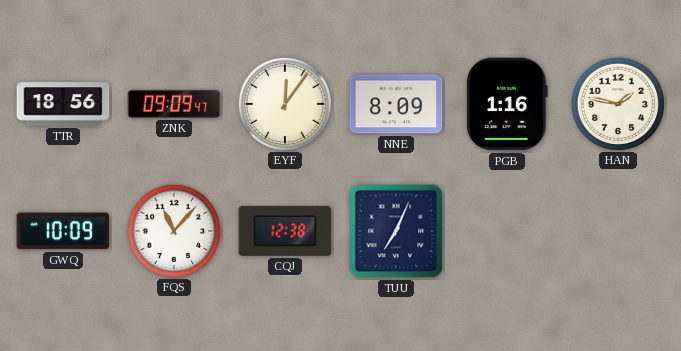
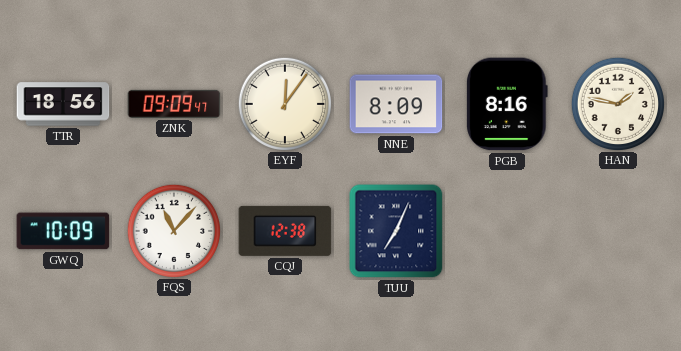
PGB: 1:16 -> 8:16
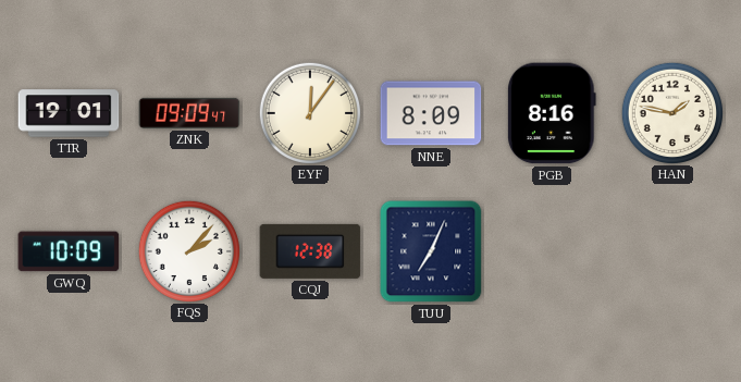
TTR: 18:56 -> 19:01
FQS: 11:07 -> 2:07
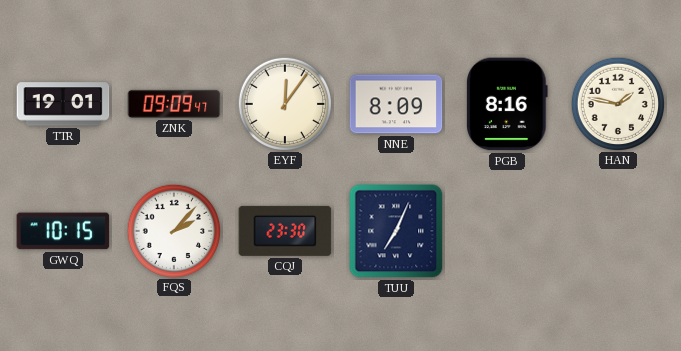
GWQ: 10:09 -> 10:15
CQJ: 12:38 -> 23:30
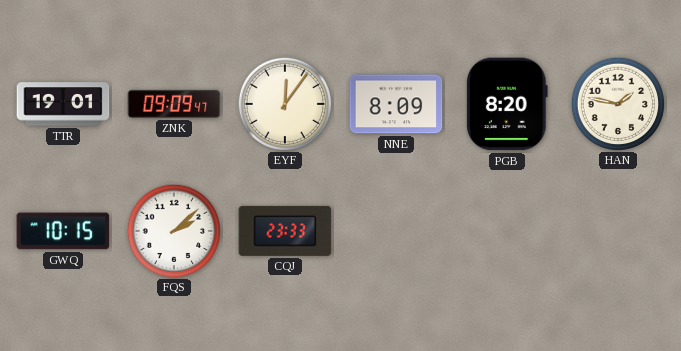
PGB: 8:16 -> 8:20
FQS: 2:07 -> 2:08
CQJ: 23:30 -> 23:33
TUU: 7:04 -> none
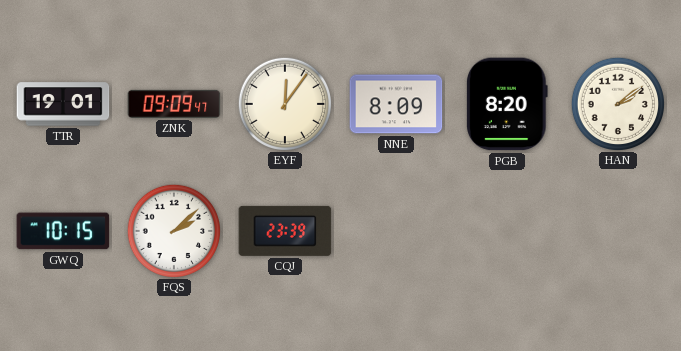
HAN: 1:47 -> 2:09
CQJ: 23:33 -> 23:39
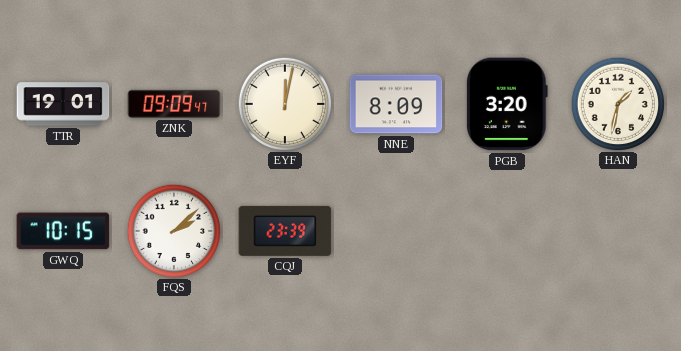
EYF: 12:06 -> 12:02
PGB: 8:20 -> 3:20
HAN: 2:09 -> 1:32
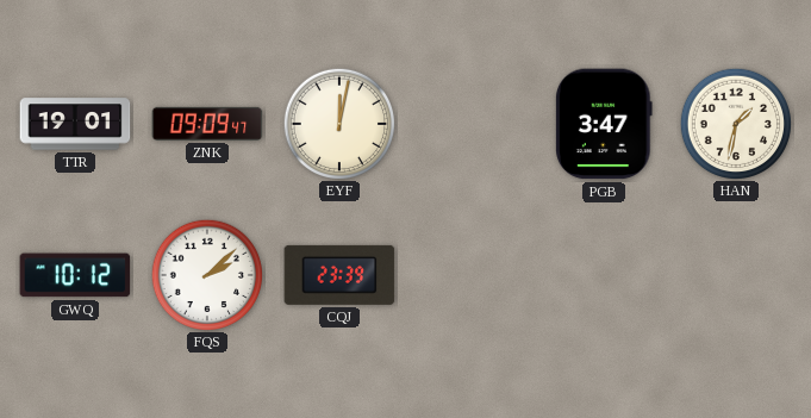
NNE: 8:09 -> none
PGB: 3:20 -> 3:47
GWQ: 10:15 -> 10:12
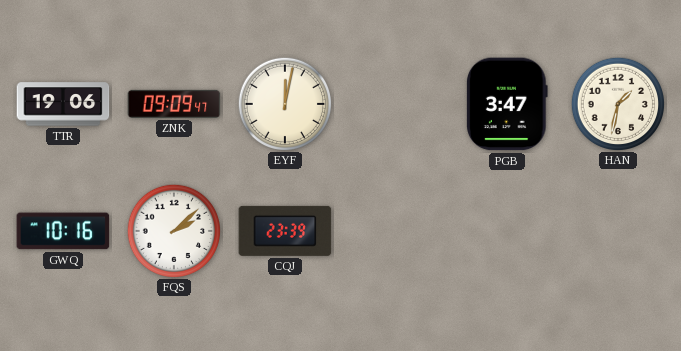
TTR: 19:01 -> 19:06
GWQ: 10:12 -> 10:16
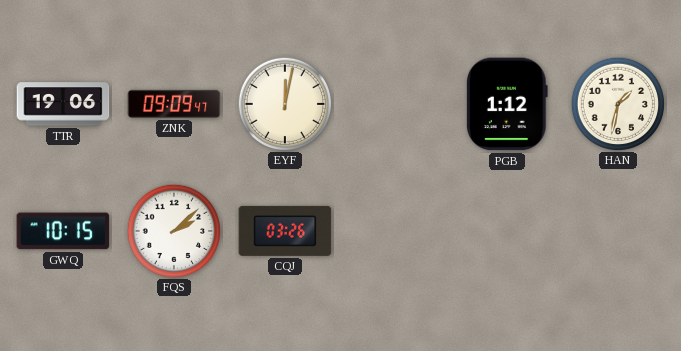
PGB: 3:47 -> 1:12
GWQ: 10:16 -> 10:15
CQJ: 23:39 -> 03:26
